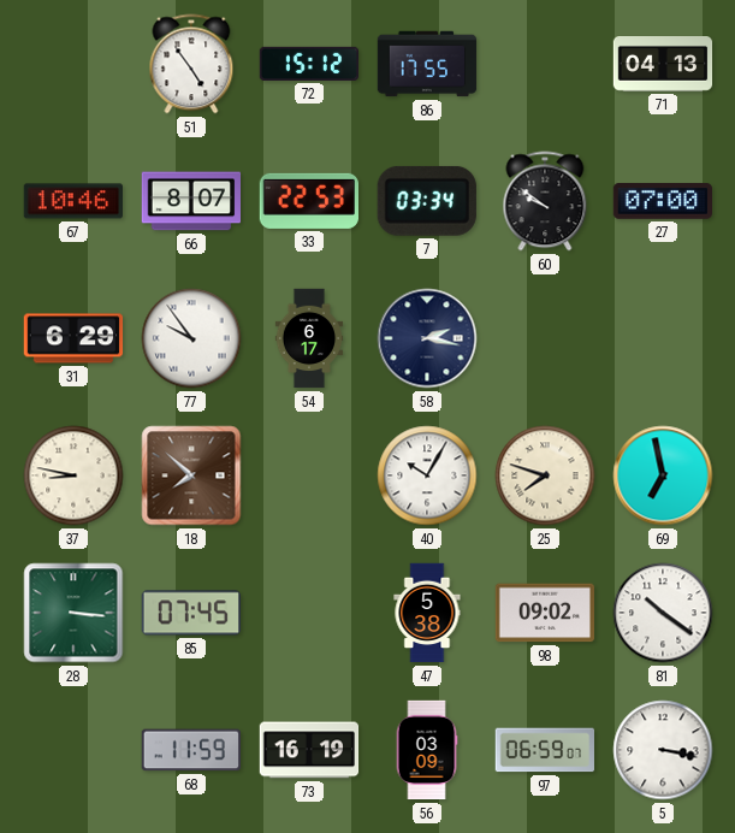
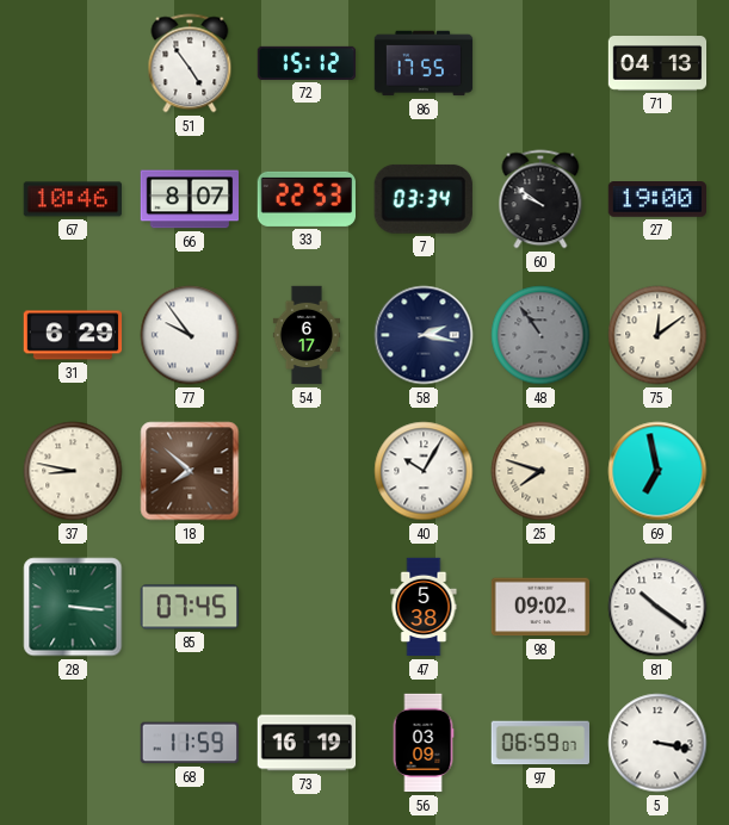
27: 07:00 -> 19:00
48: none -> 10:54
75: none -> 12:09
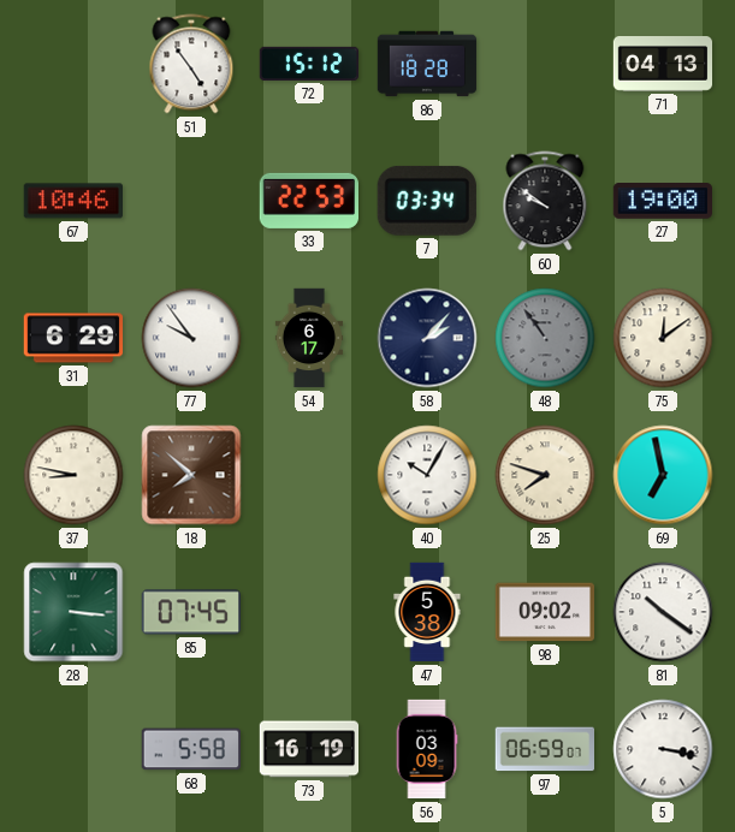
86: 17:55 -> 18:28
66: 8:07 -> none
58: 2:17 -> 2:07
68: 11:59 -> 5:58
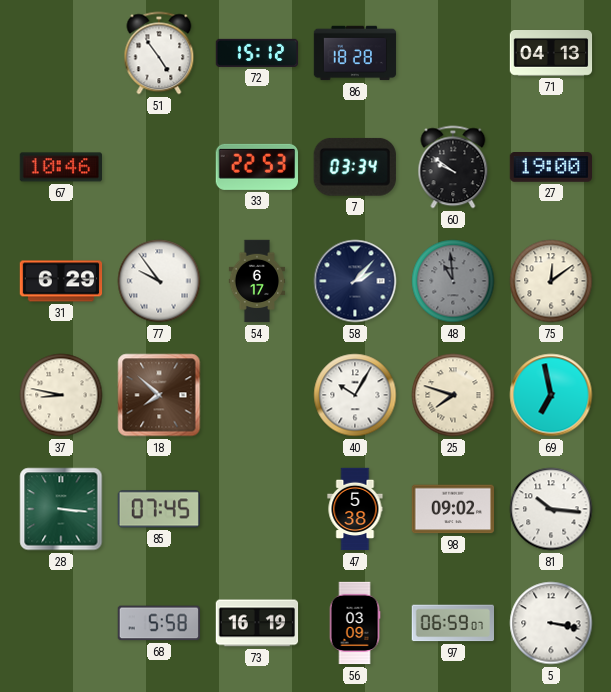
48: 10:54 -> 10:59
81: 10:21 -> 10:16
